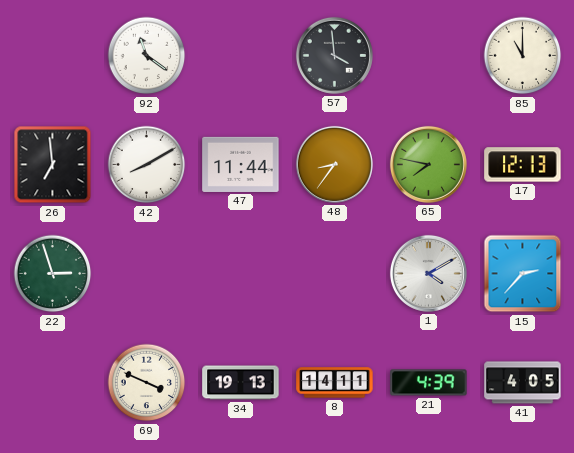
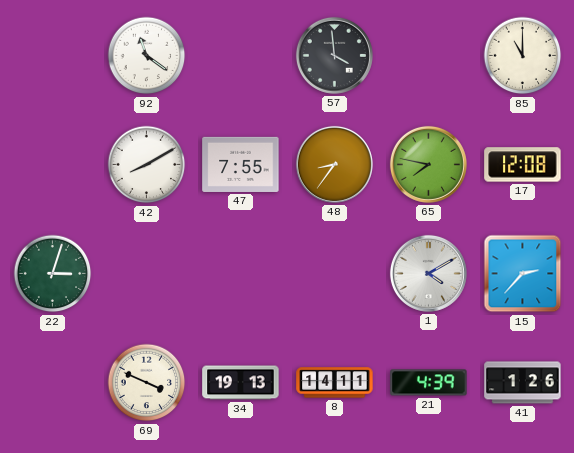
26: 6:59 -> none
47: 11:44 -> 7:55
17: 12:13 -> 12:08
22: 2:57 -> 3:03
41: 4:05 -> 1:26
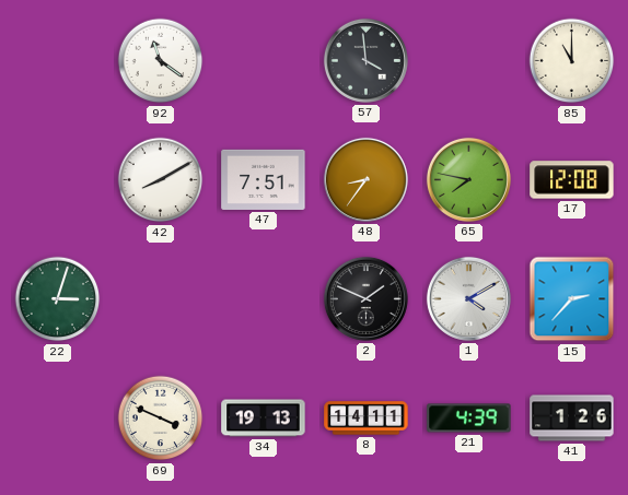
47: 7:55 -> 7:51
2: none -> 1:49
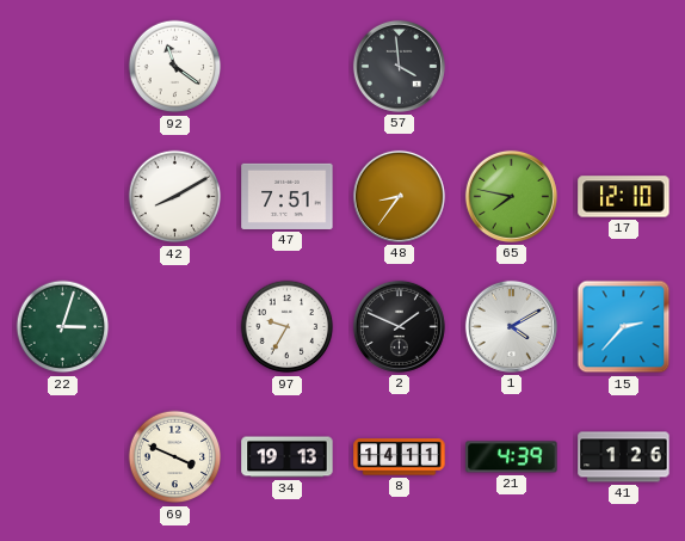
85: 11:00 -> none
17: 12:08 -> 12:10
97: none -> 9:35
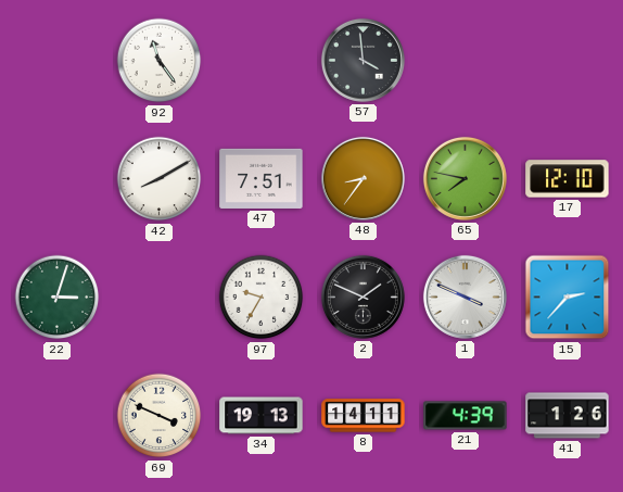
92: 11:21 -> 11:24
1: 4:10 -> 3:49
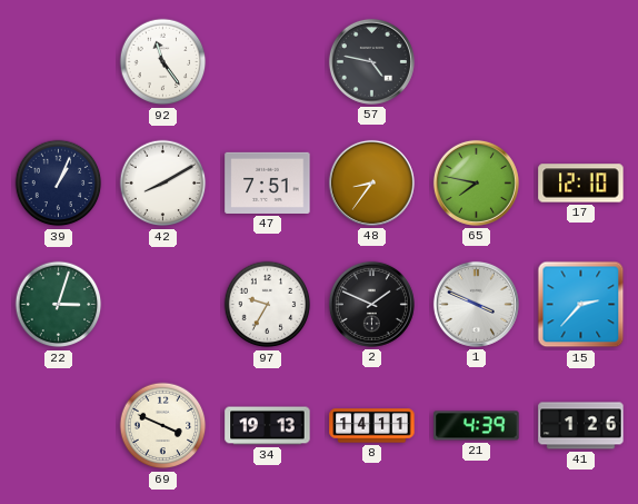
57: 3:59 -> 4:47
39: none -> 1:04
